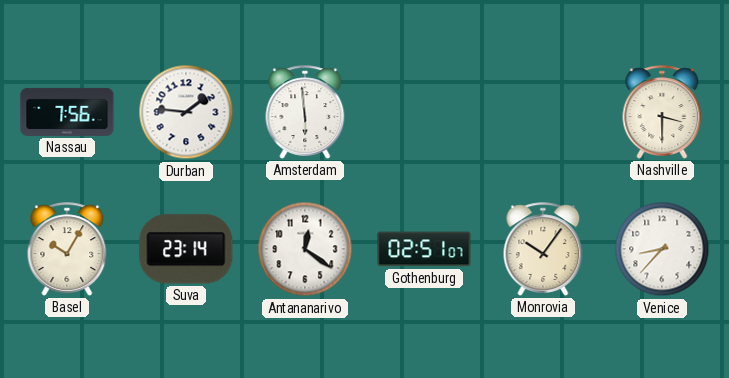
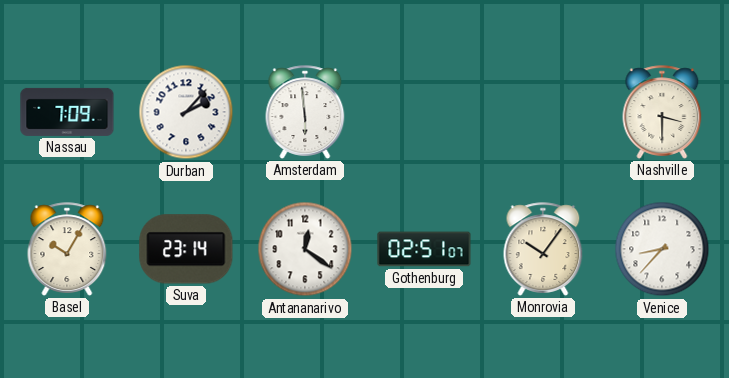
Nassau: 7:56 -> 7:09
Durban: 1:46 -> 2:07
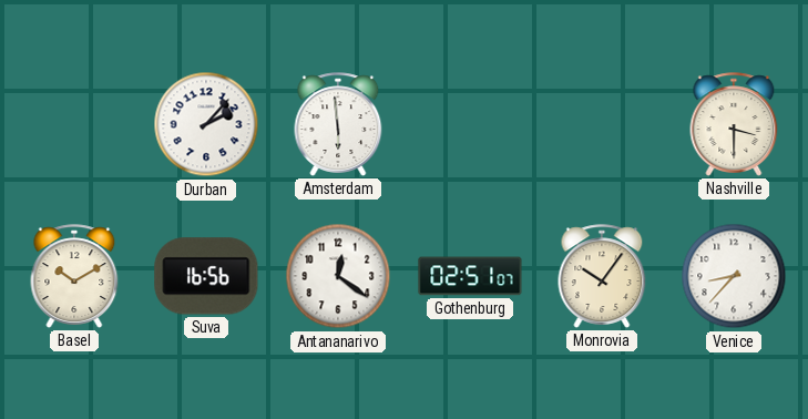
Nassau: 7:09 -> none
Basel: 10:05 -> 10:10
Suva: 23:14 -> 16:56
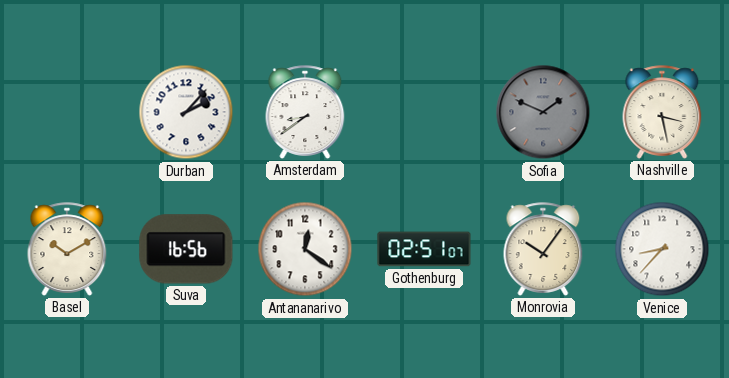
Amsterdam: 5:59 -> 8:39
Sofia: none -> 1:49
Nashville: 3:30 -> 3:28
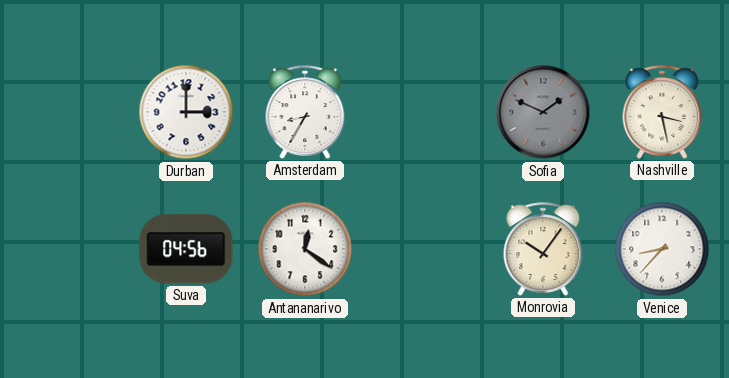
Durban: 2:07 -> 3:00
Amsterdam: 8:39 -> 8:35
Basel: 10:10 -> none
Suva: 16:56 -> 04:56
Gothenburg: 02:51 -> none
